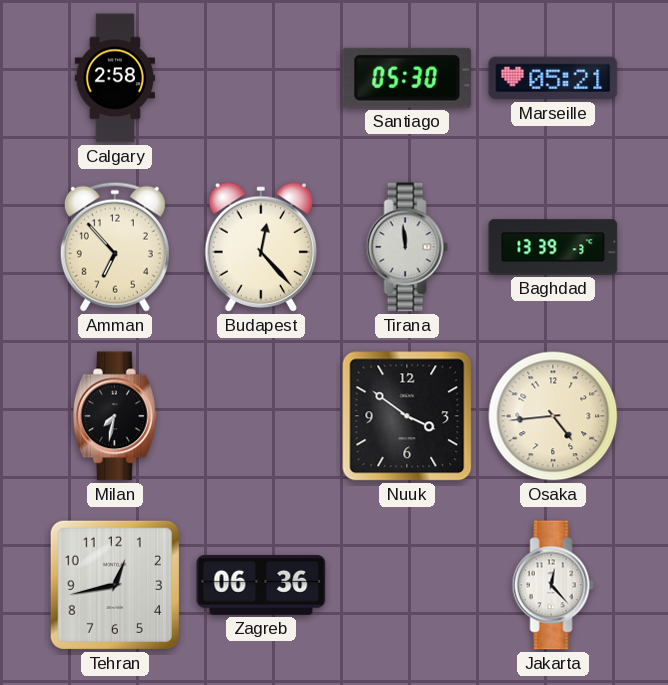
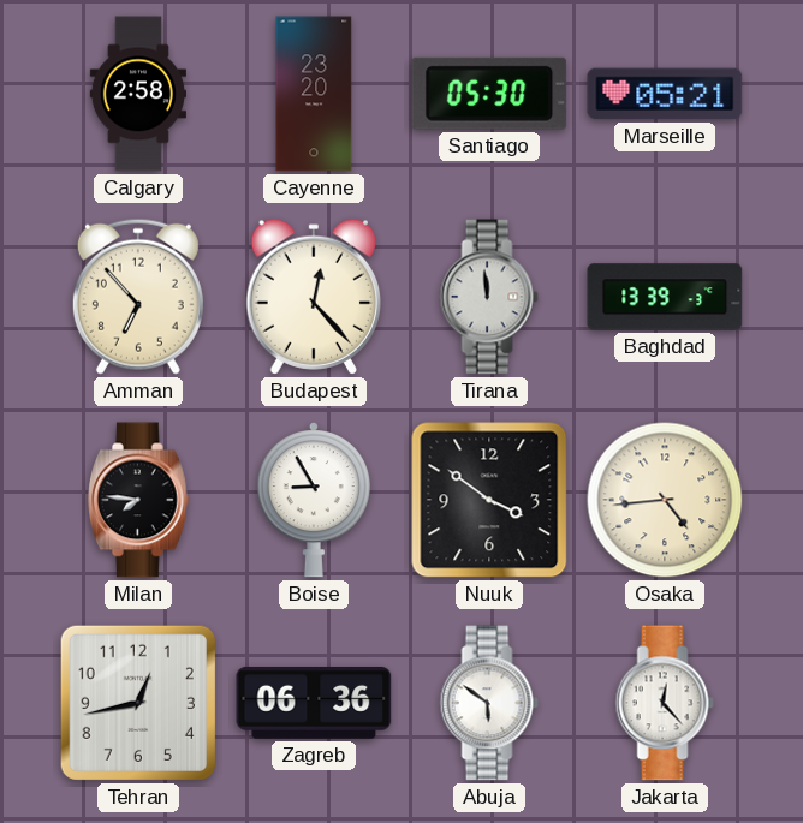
Cayenne: none -> 23:20
Milan: 7:32 -> 7:46
Boise: none -> 8:55
Abuja: none -> 5:51
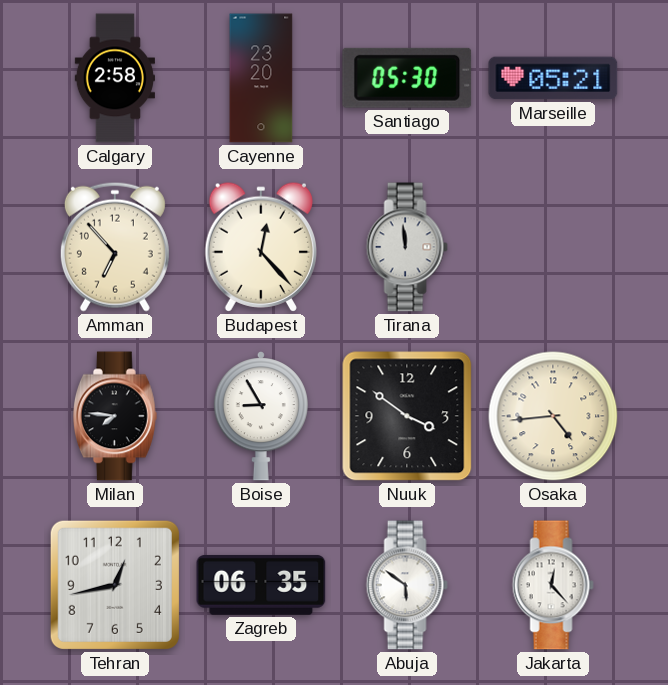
Baghdad: 13:39 -> none
Zagreb: 06:36 -> 06:35
